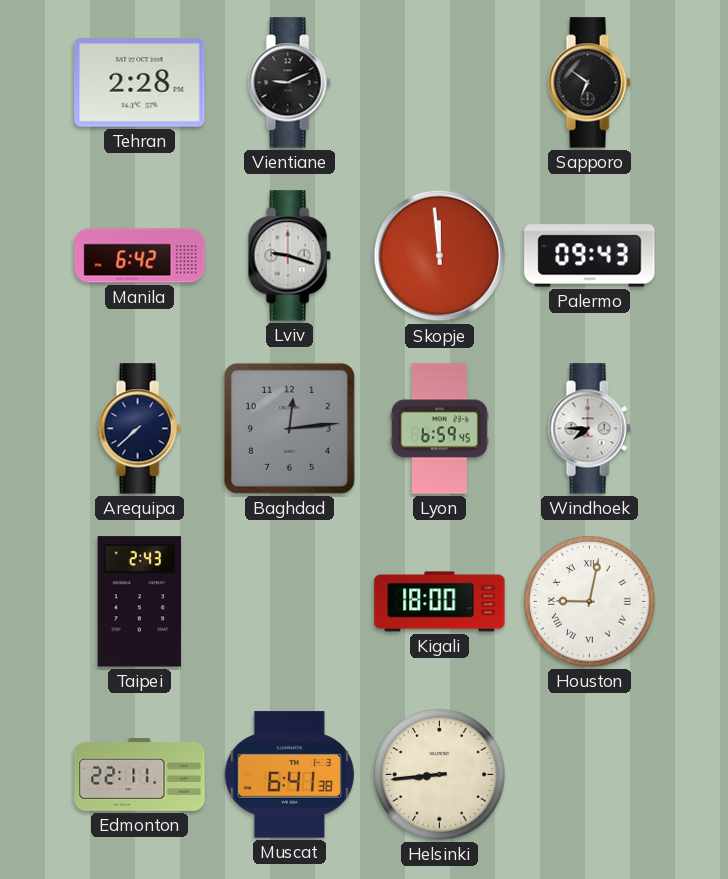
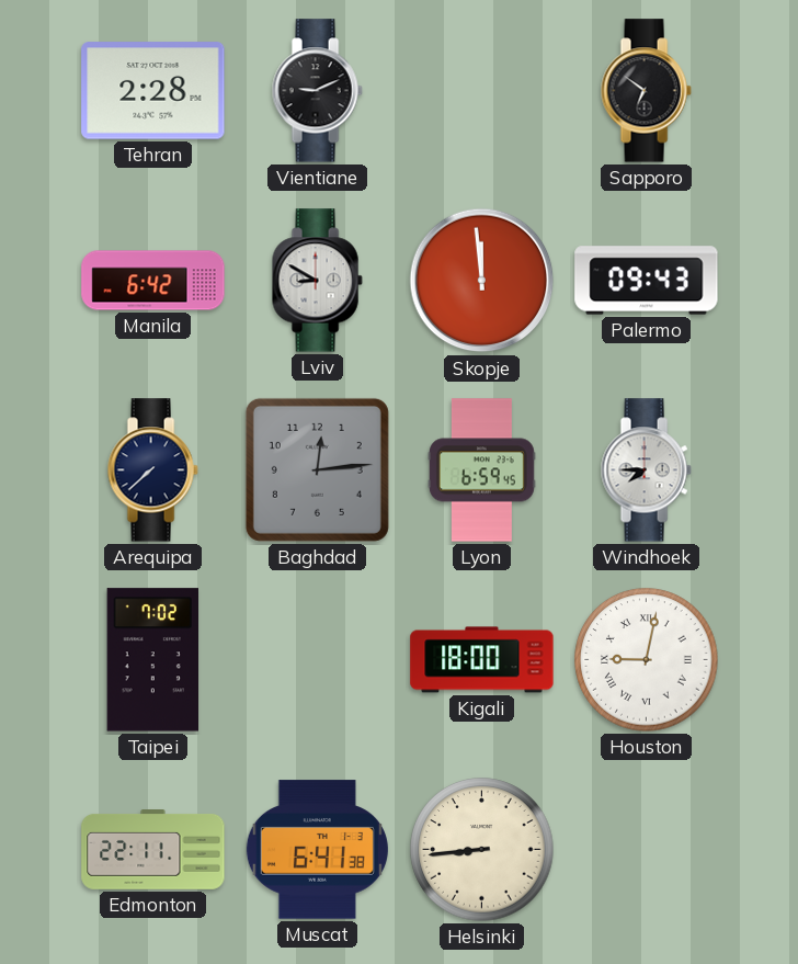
Lviv: 9:18 -> 8:50
Taipei: 2:43 -> 7:02
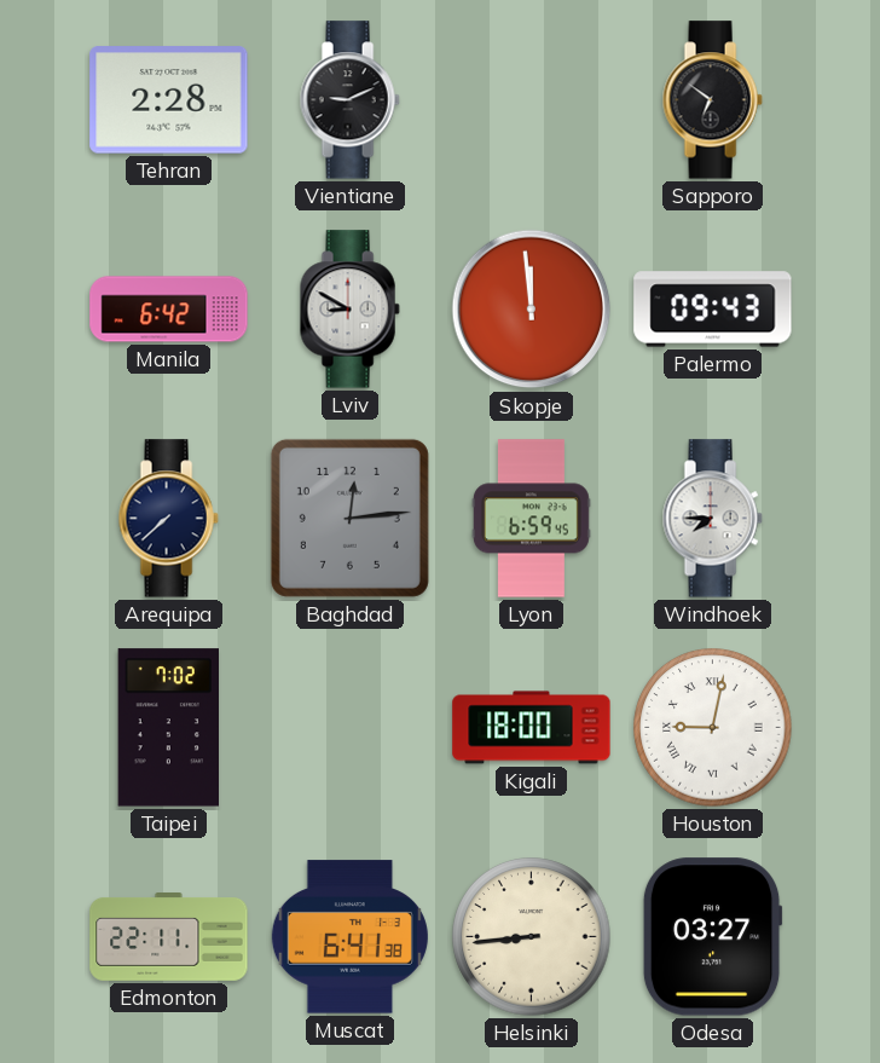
Odesa: none -> 03:27
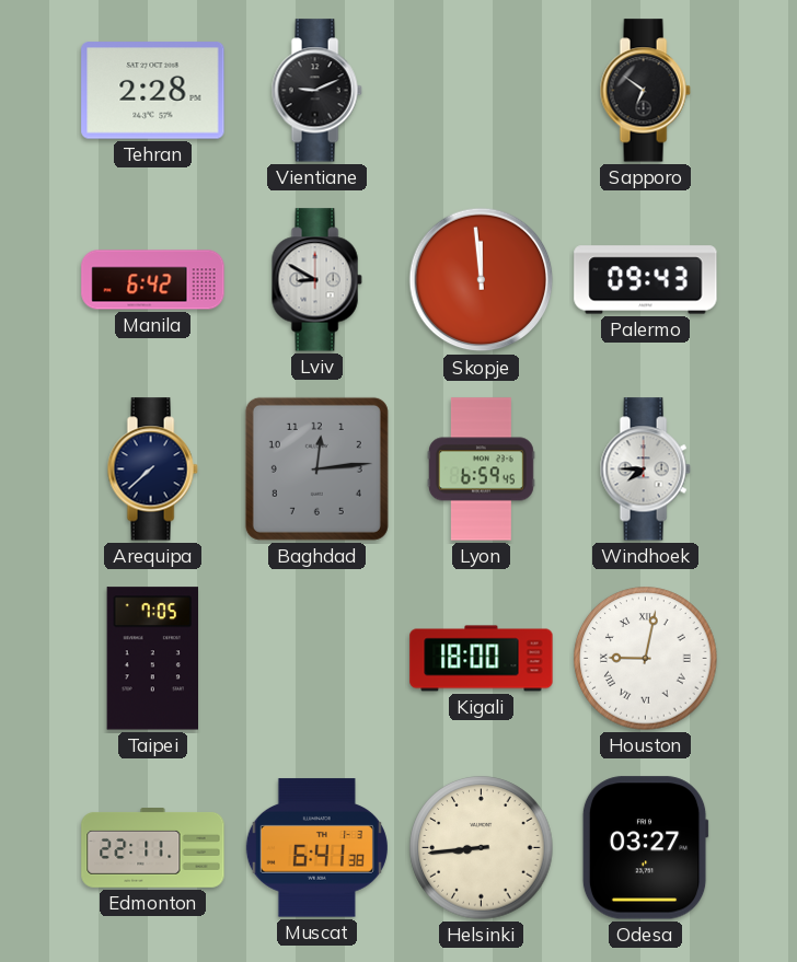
Taipei: 7:02 -> 7:05
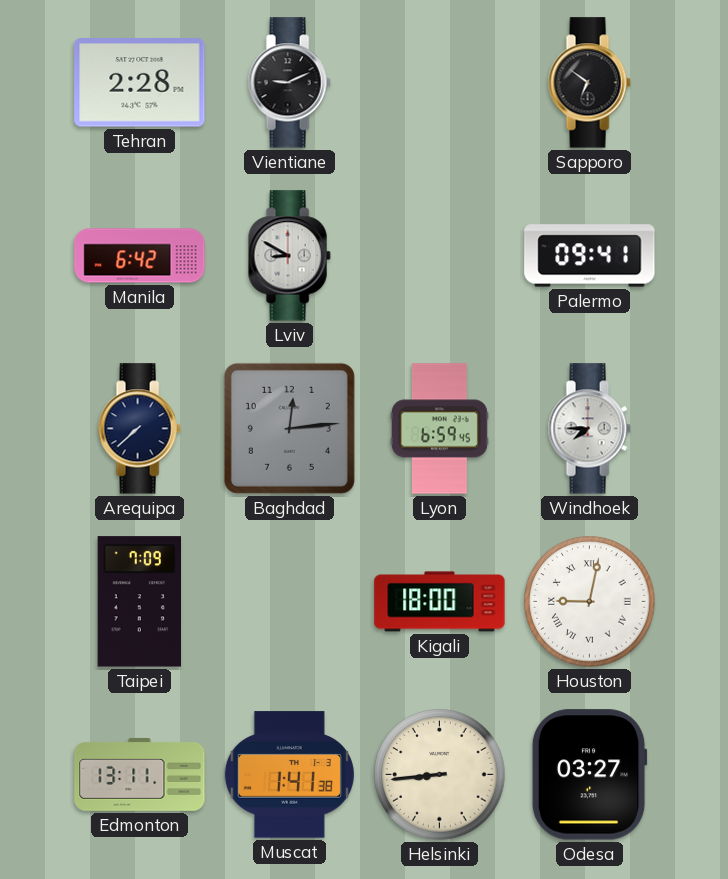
Skopje: 11:59 -> none
Palermo: 09:43 -> 09:41
Taipei: 7:05 -> 7:09
Edmonton: 22:11 -> 13:11
Muscat: 6:41 -> 1:41
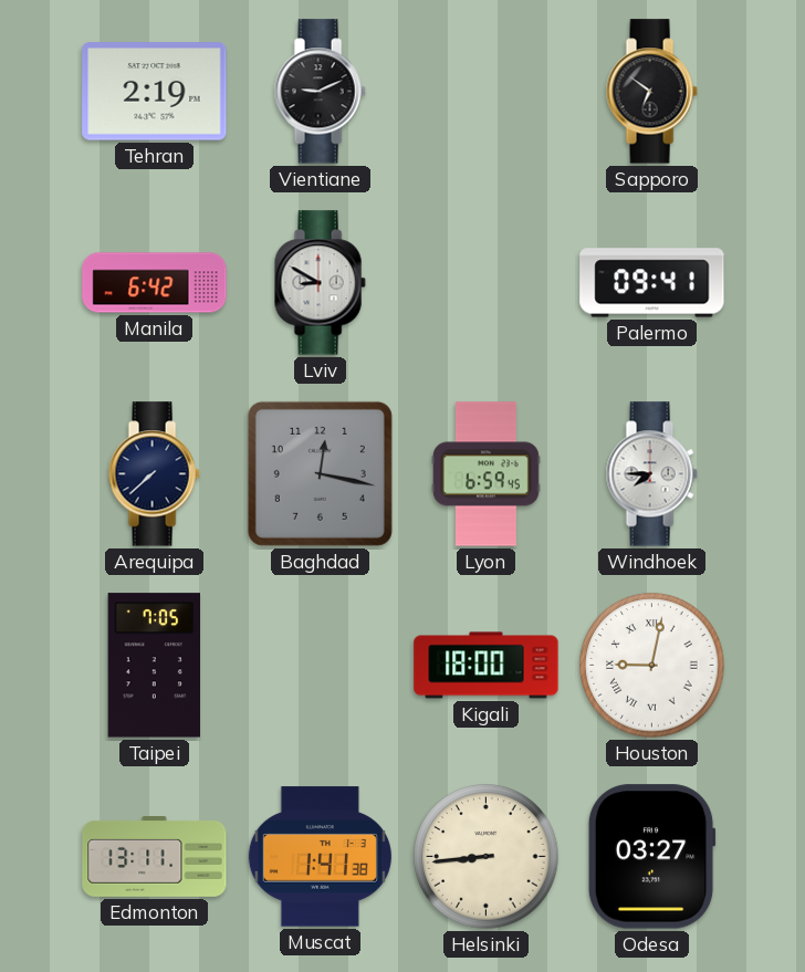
Tehran: 2:28 -> 2:19
Baghdad: 12:14 -> 12:17
Taipei: 7:09 -> 7:05
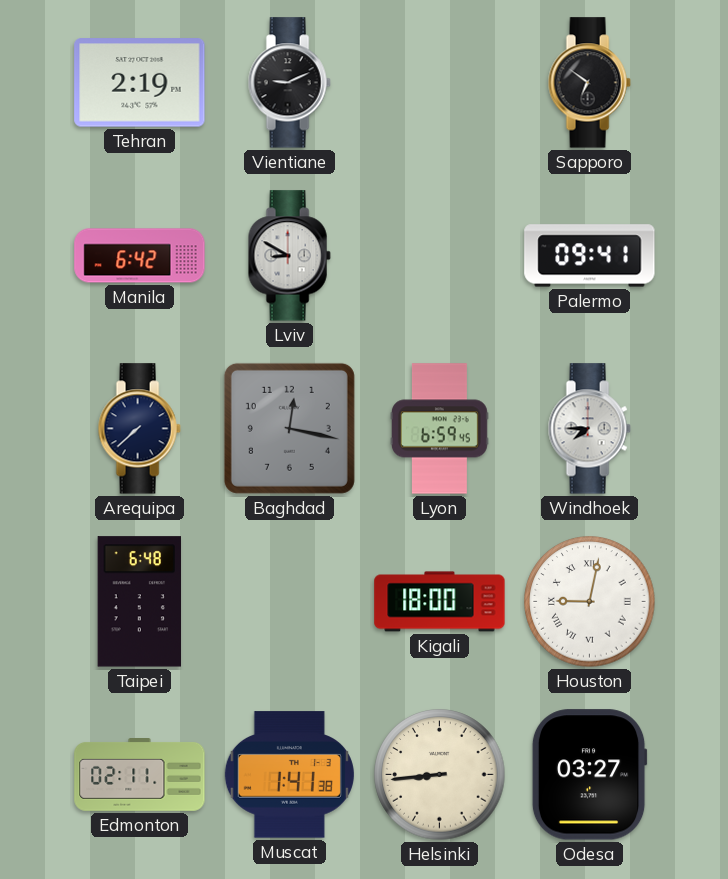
Taipei: 7:05 -> 6:48
Edmonton: 13:11 -> 02:11
